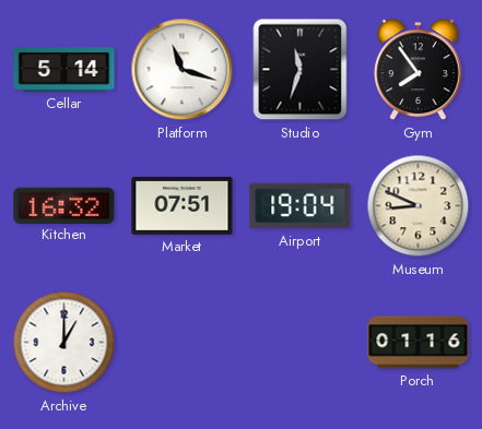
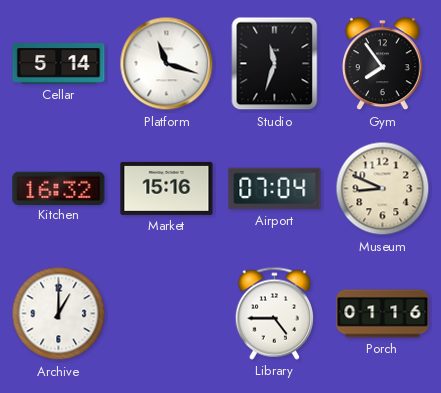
Market: 07:51 -> 15:16
Airport: 19:04 -> 07:04
Library: none -> 4:45
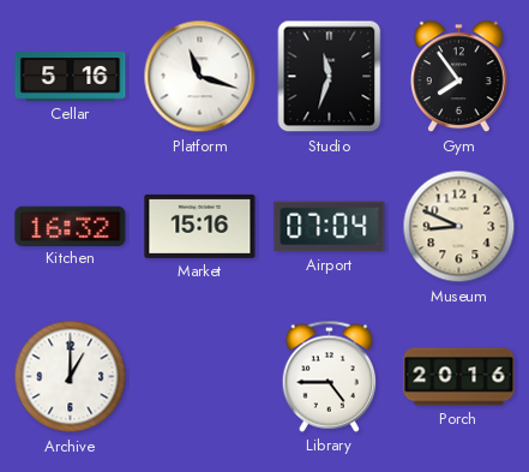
Cellar: 5:14 -> 5:16
Porch: 01:16 -> 20:16
